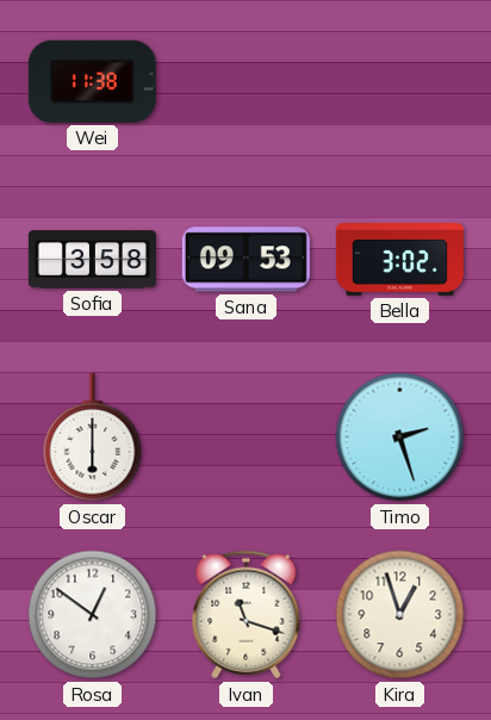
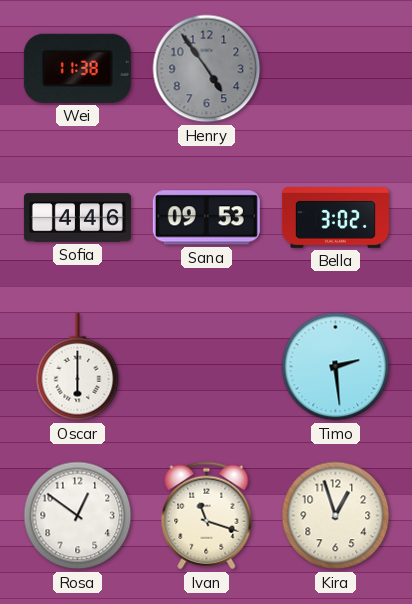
Henry: none -> 4:54
Sofia: 3:58 -> 4:46
Timo: 2:27 -> 2:29
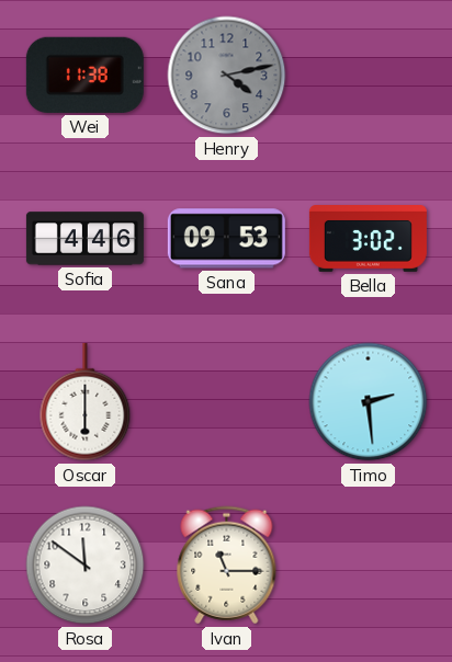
Henry: 4:54 -> 4:13
Rosa: 12:51 -> 11:51
Ivan: 11:18 -> 11:15
Kira: 12:57 -> none
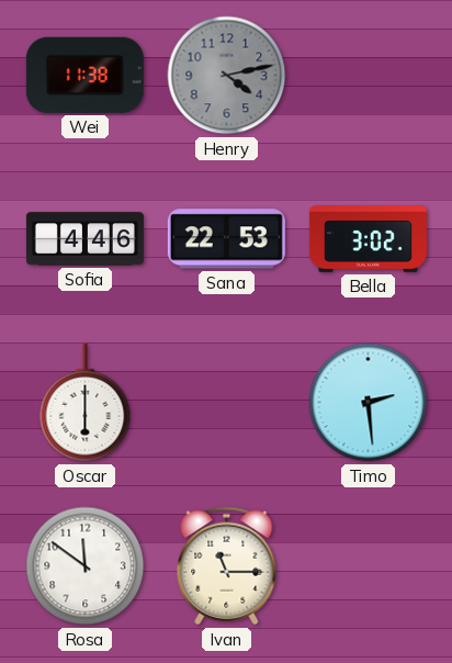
Sana: 09:53 -> 22:53
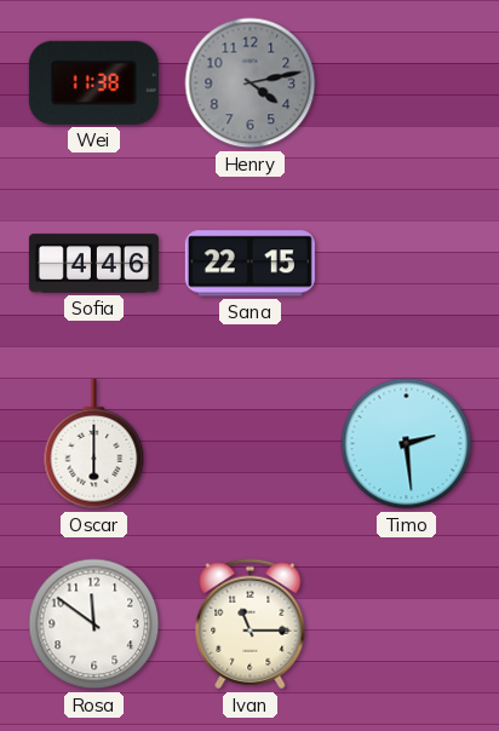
Sana: 22:53 -> 22:15
Bella: 3:02 -> none
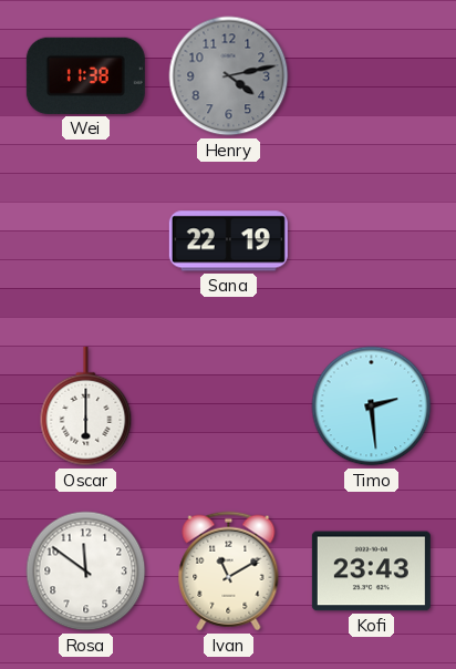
Sofia: 4:46 -> none
Sana: 22:15 -> 22:19
Ivan: 11:15 -> 11:10
Kofi: none -> 23:43
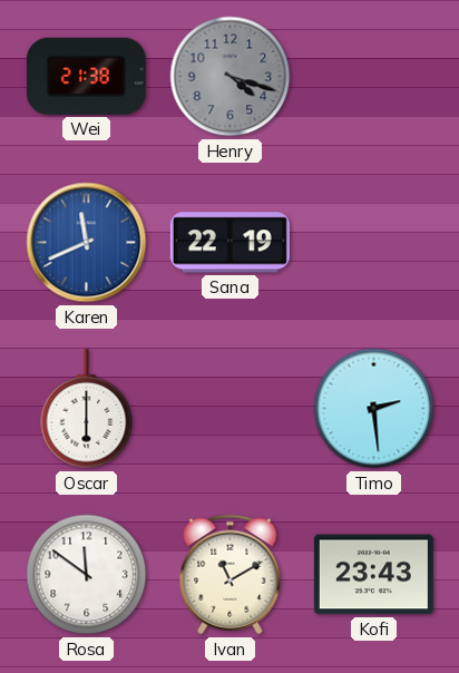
Wei: 11:38 -> 21:38
Henry: 4:13 -> 4:18
Karen: none -> 11:41
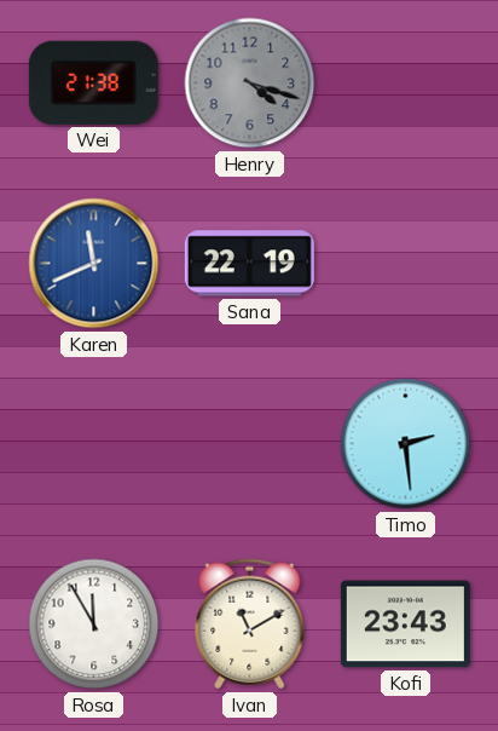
Oscar: 6:00 -> none
Rosa: 11:51 -> 11:55
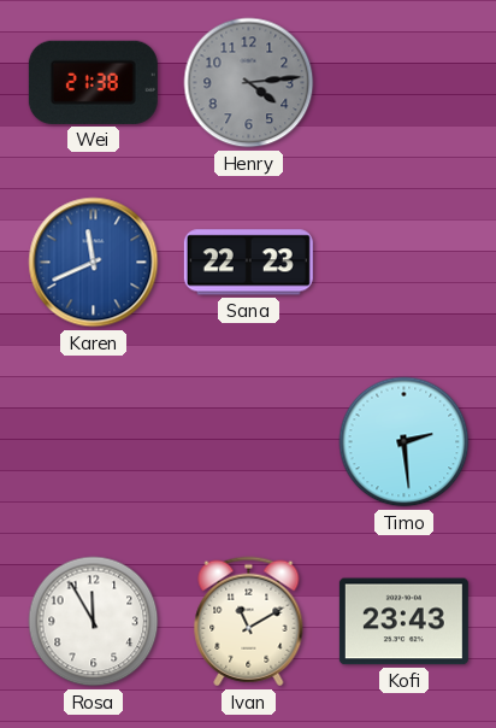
Henry: 4:18 -> 4:14
Sana: 22:19 -> 22:23
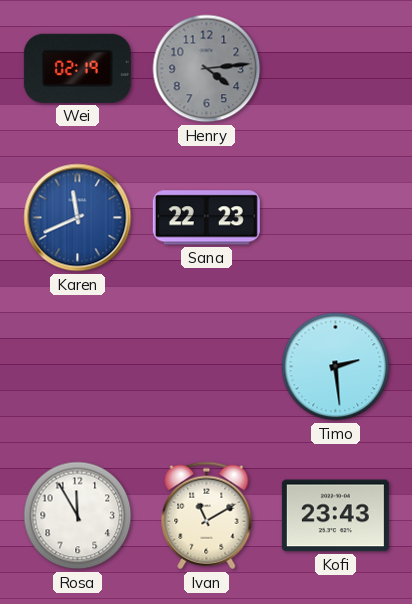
Wei: 21:38 -> 02:19
